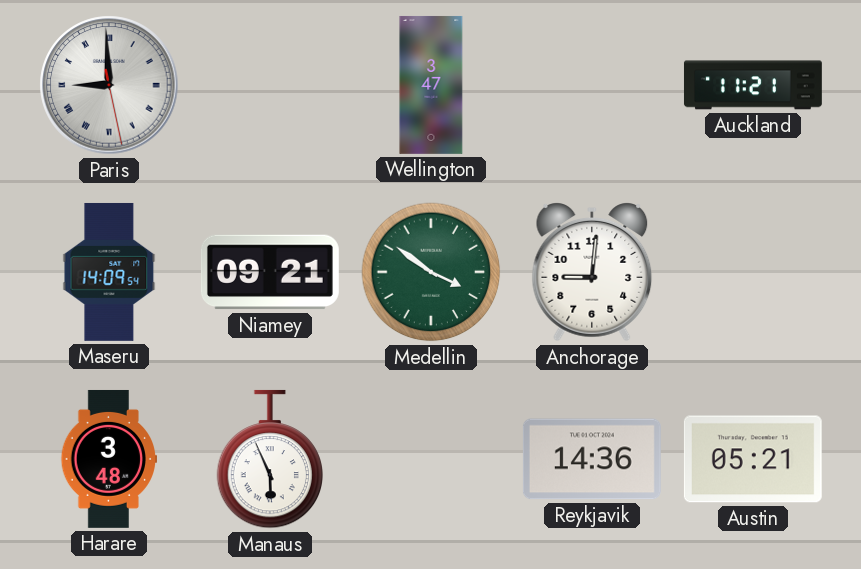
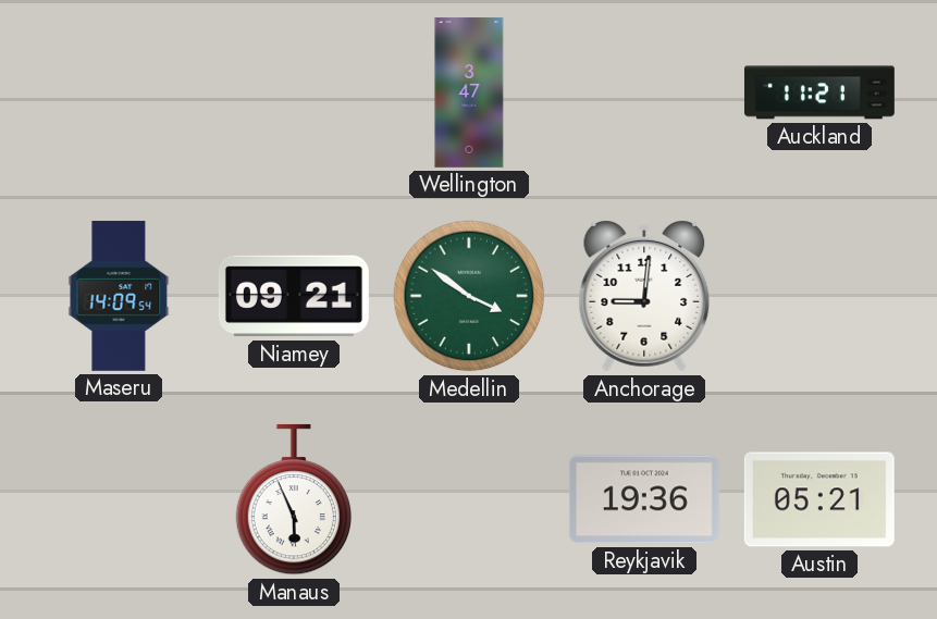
Paris: 8:59 -> none
Harare: 3:48 -> none
Reykjavik: 14:36 -> 19:36
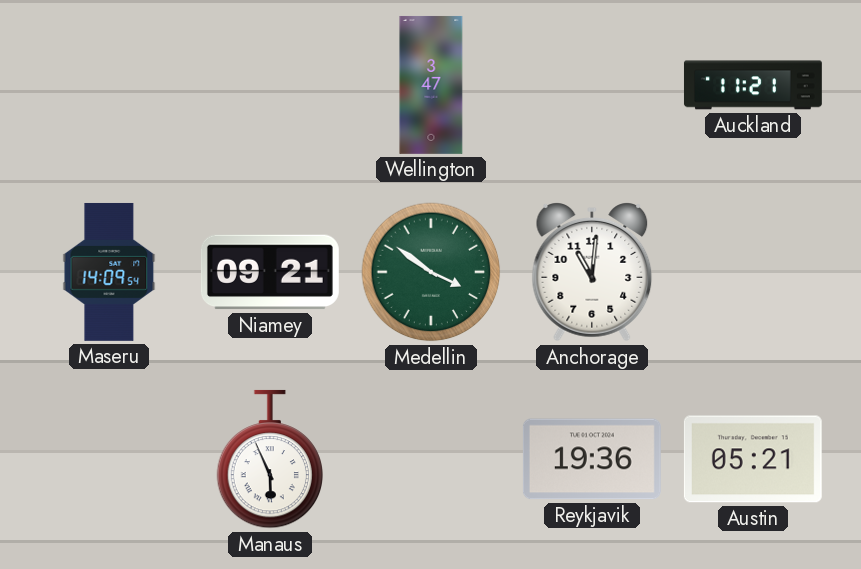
Anchorage: 9:01 -> 11:01
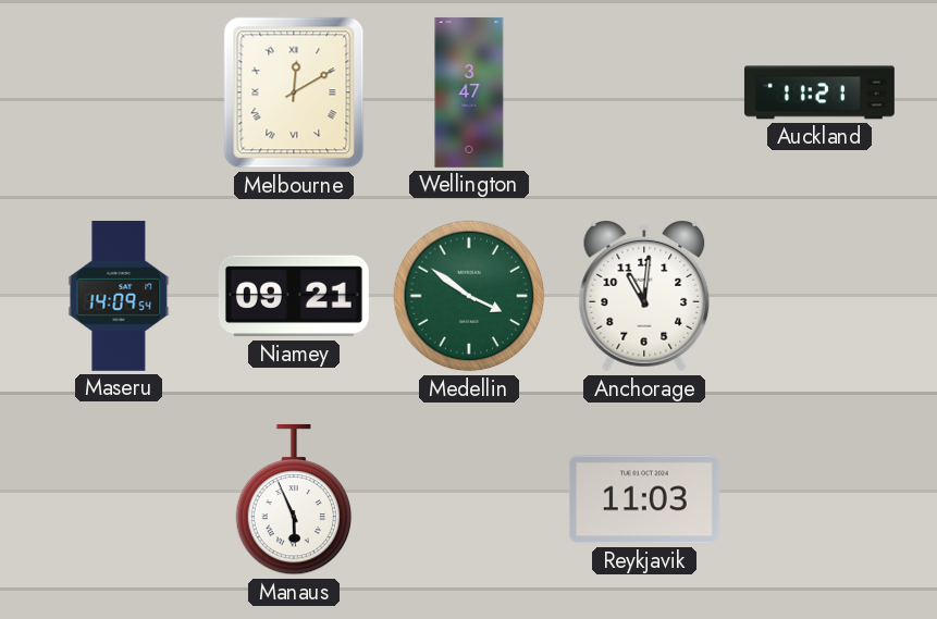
Melbourne: none -> 12:10
Reykjavik: 19:36 -> 11:03
Austin: 05:21 -> none
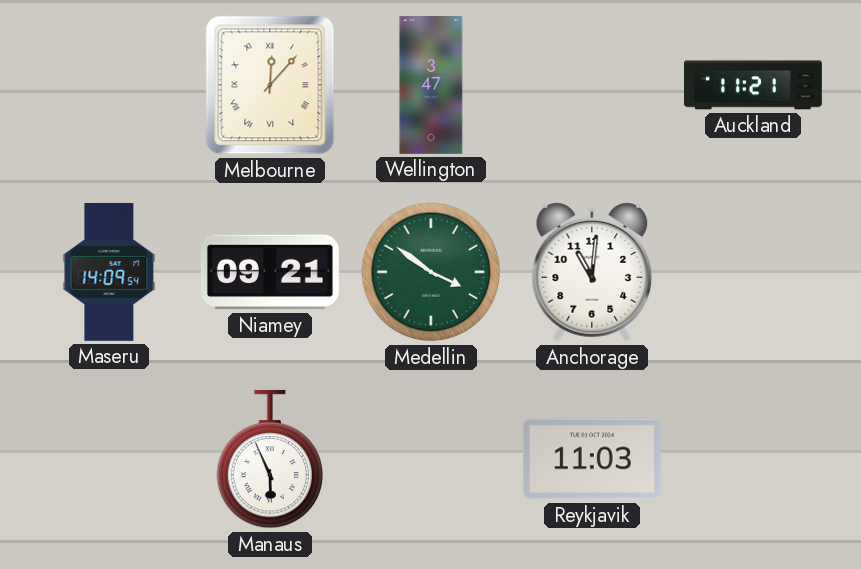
Melbourne: 12:10 -> 12:07
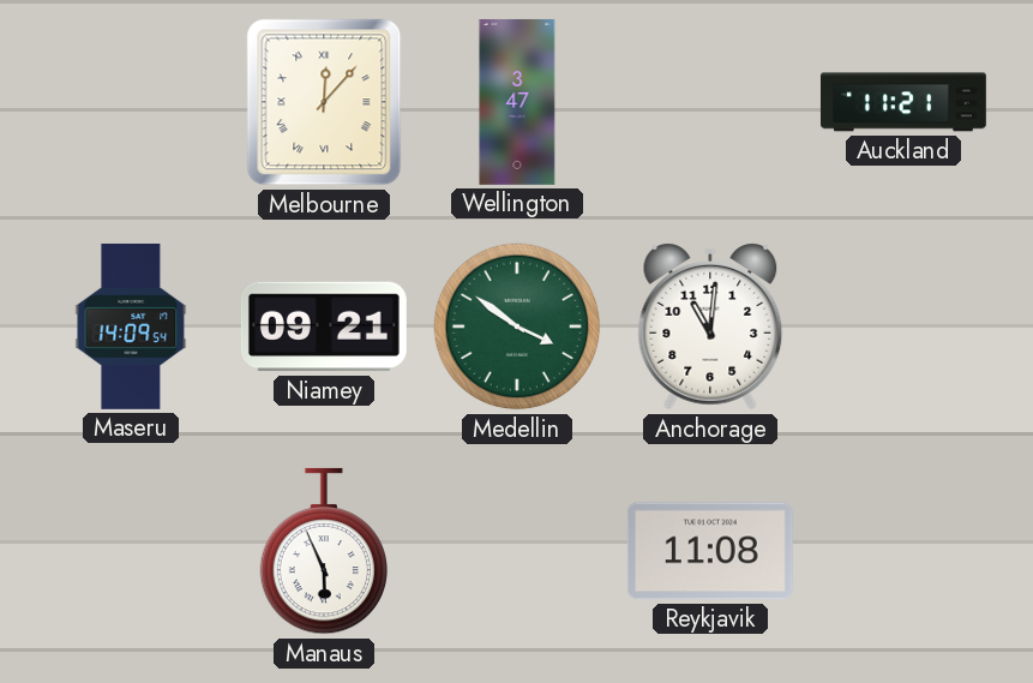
Reykjavik: 11:03 -> 11:08
